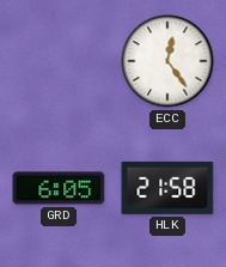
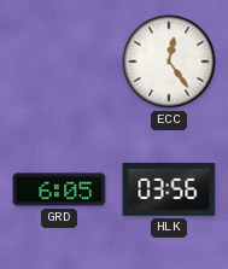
HLK: 21:58 -> 03:56
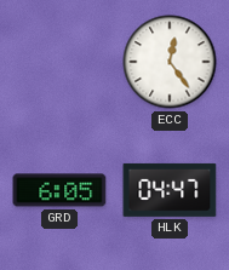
HLK: 03:56 -> 04:47
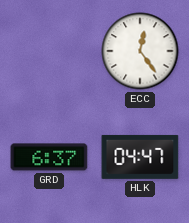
GRD: 6:05 -> 6:37
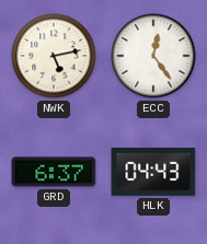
NWK: none -> 5:13
HLK: 04:47 -> 04:43
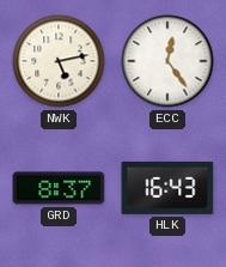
GRD: 6:37 -> 8:37
HLK: 04:43 -> 16:43
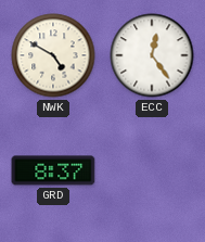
NWK: 5:13 -> 4:50
HLK: 16:43 -> none
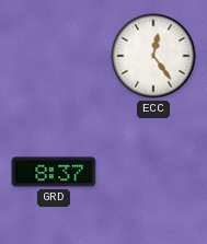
NWK: 4:50 -> none
